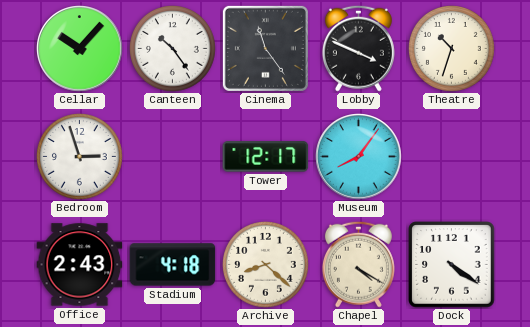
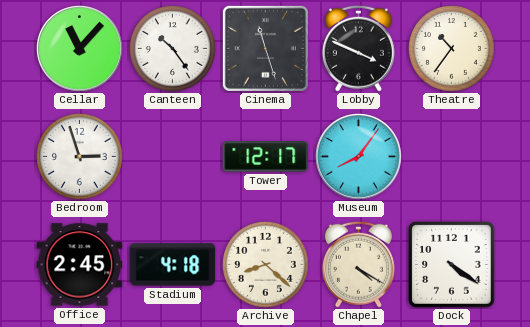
Cellar: 10:07 -> 11:07
Cinema: 11:24 -> 11:27
Theatre: 10:33 -> 10:36
Office: 2:43 -> 2:45
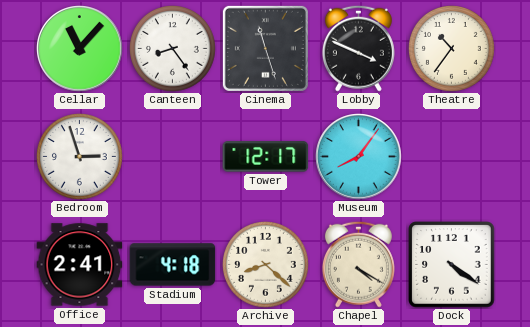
Canteen: 10:24 -> 8:24
Office: 2:45 -> 2:41
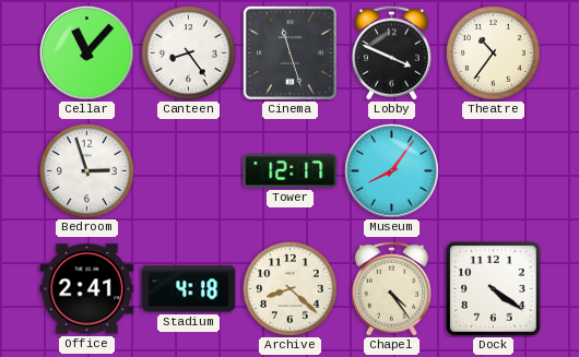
Chapel: 4:20 -> 4:24
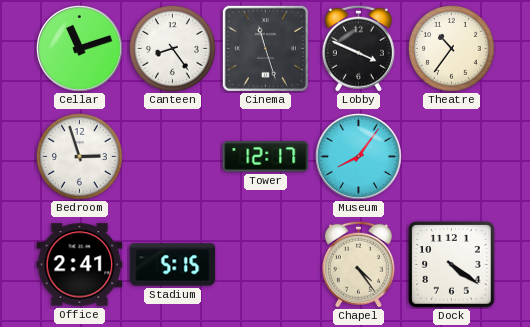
Cellar: 11:07 -> 11:12
Stadium: 4:18 -> 5:15
Archive: 8:22 -> none
